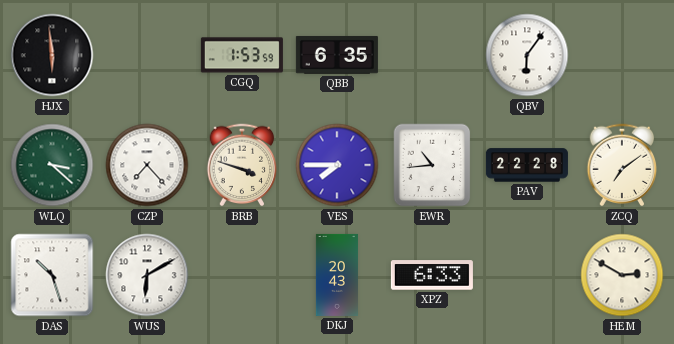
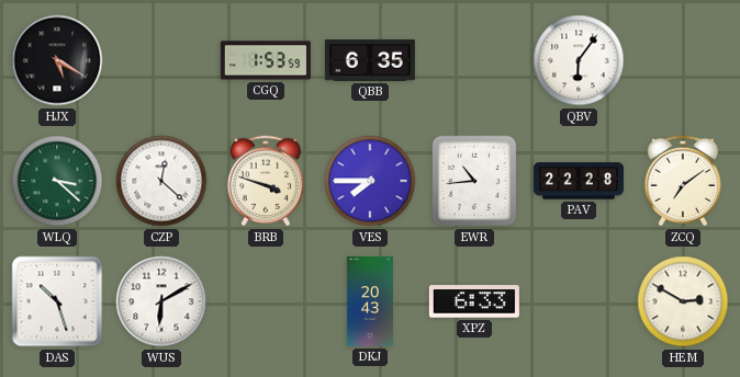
HJX: 5:59 -> 5:20
CZP: 7:23 -> 12:22
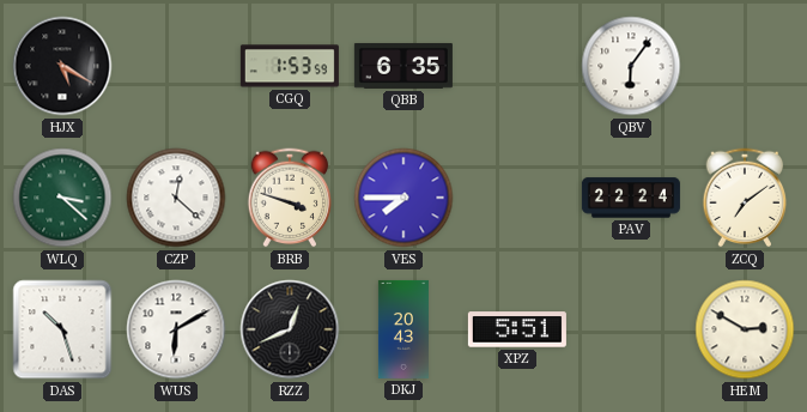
EWR: 10:44 -> none
PAV: 22:28 -> 22:24
RZZ: none -> 12:41
XPZ: 6:33 -> 5:51
